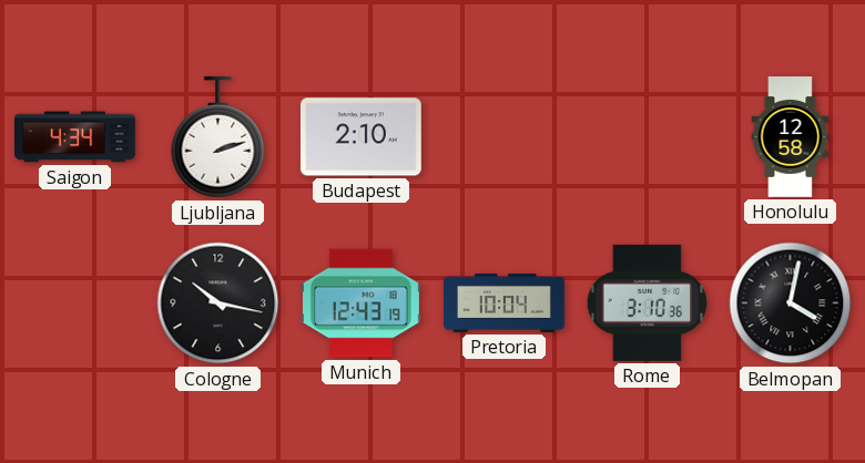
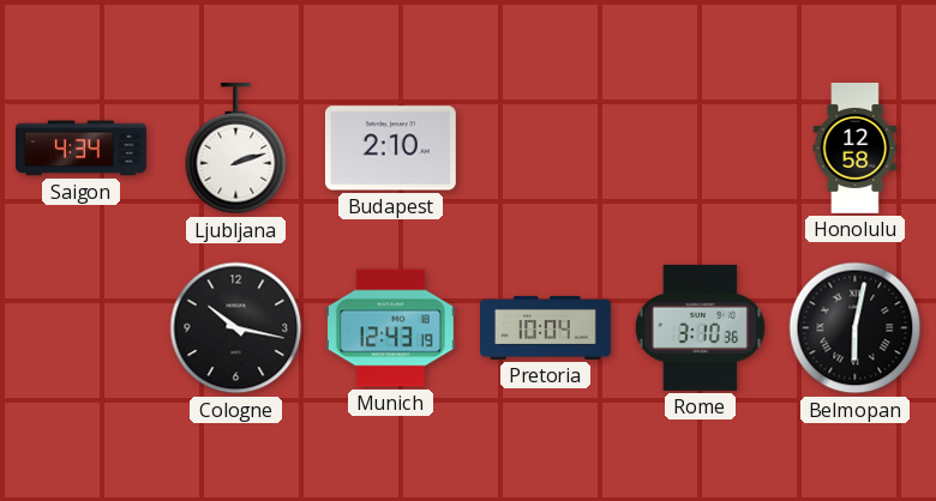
Belmopan: 4:02 -> 6:02
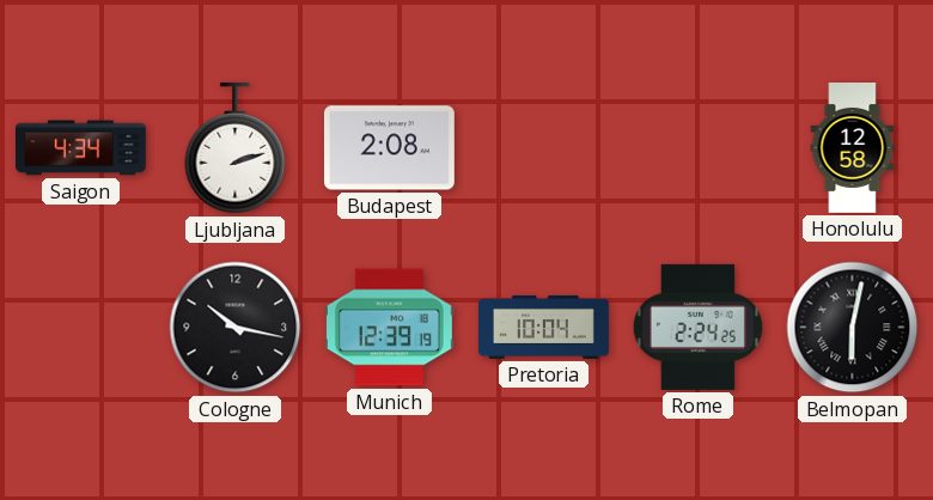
Budapest: 2:10 -> 2:08
Munich: 12:43 -> 12:39
Rome: 3:10 -> 2:24
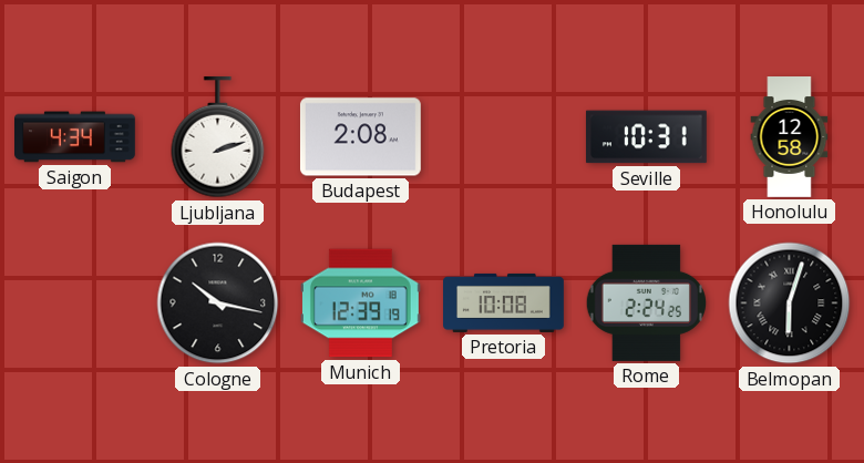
Seville: none -> 10:31
Pretoria: 10:04 -> 10:08
Belmopan: 6:02 -> 6:03
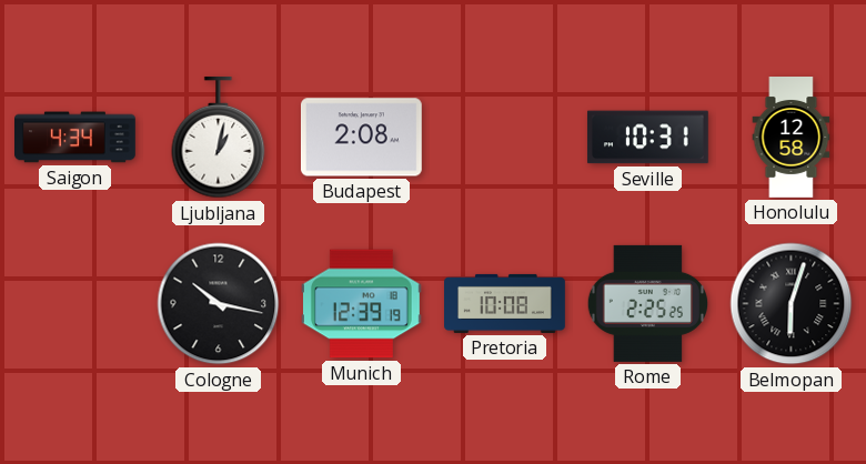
Ljubljana: 2:12 -> 1:02
Rome: 2:24 -> 2:25
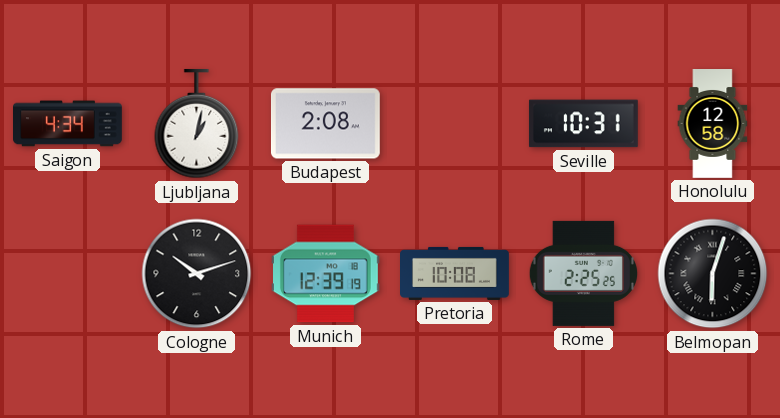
Cologne: 10:17 -> 10:12
